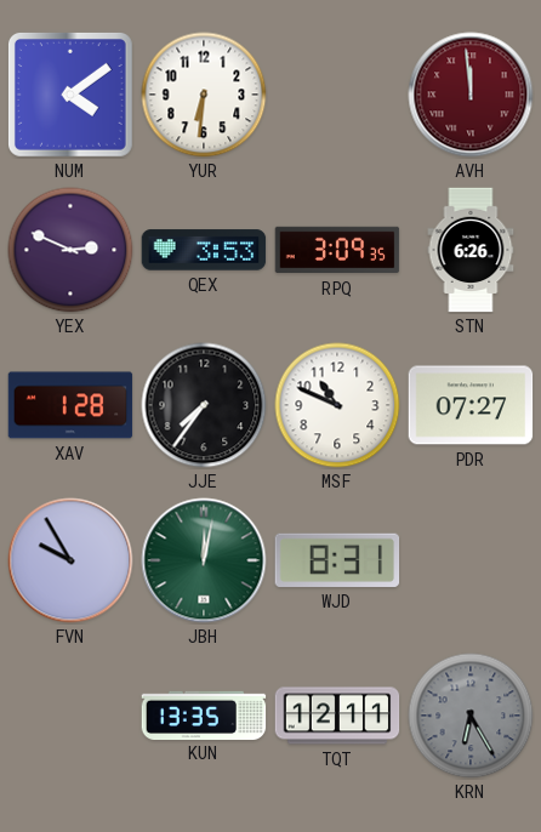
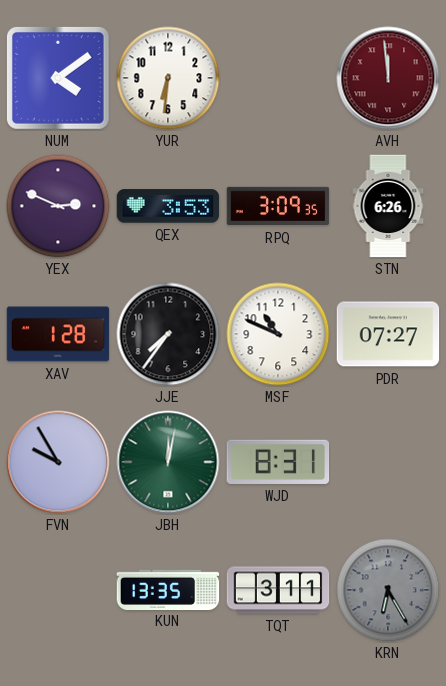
TQT: 12:11 -> 3:11
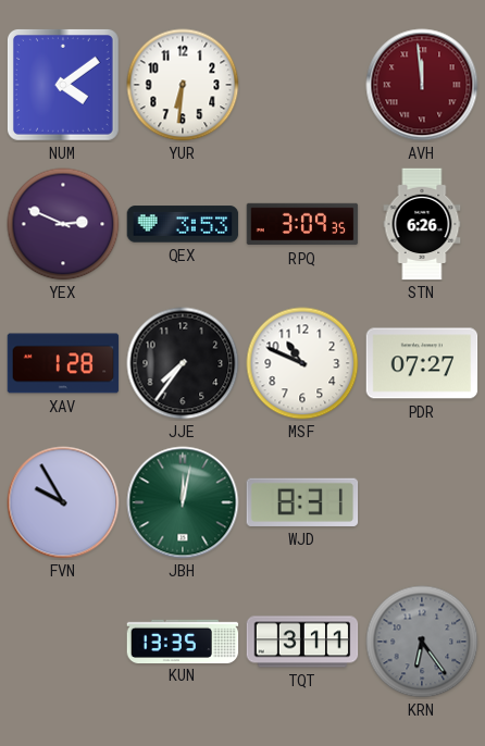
KRN: 6:25 -> 6:24
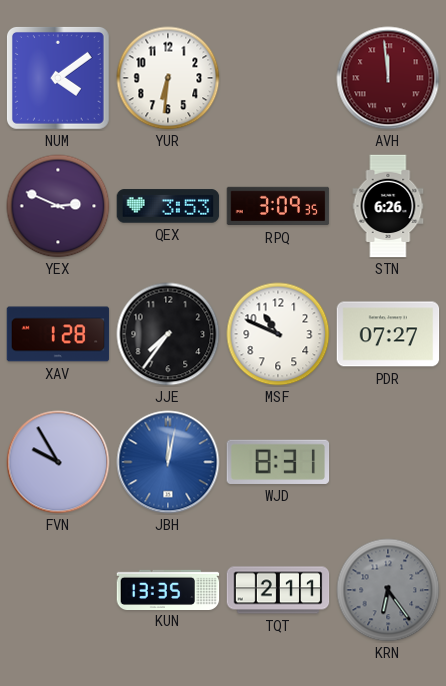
JBH dial: green -> blue
TQT: 3:11 -> 2:11
